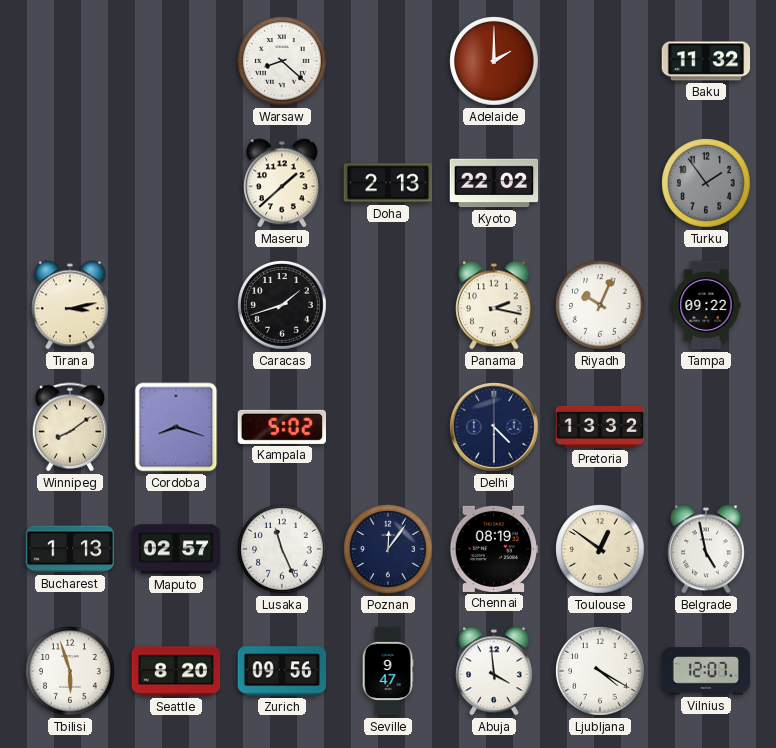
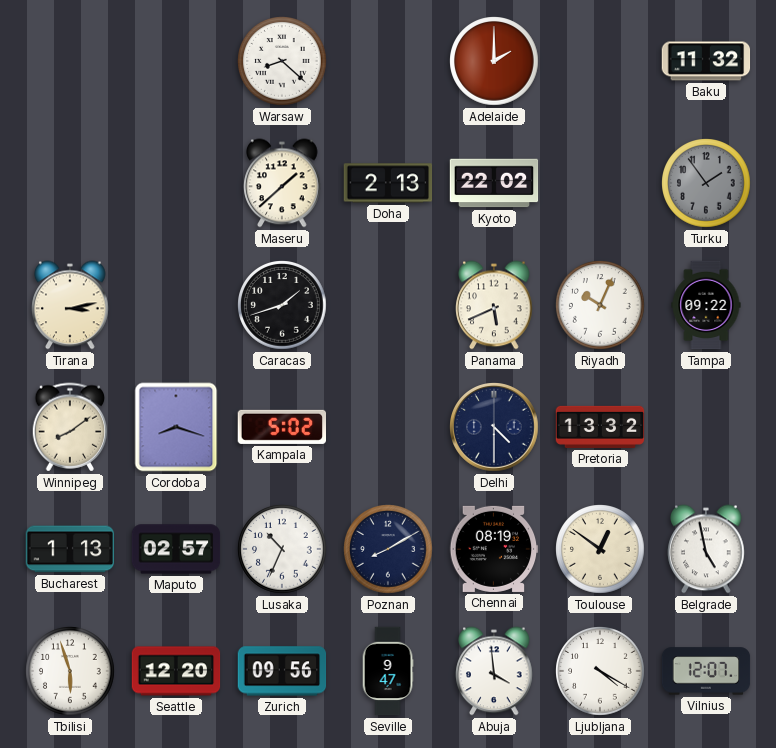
Panama: 2:17 -> 5:41
Lusaka: 11:26 -> 10:34
Poznan: 12:06 -> 8:10
Seattle: 8:20 -> 12:20
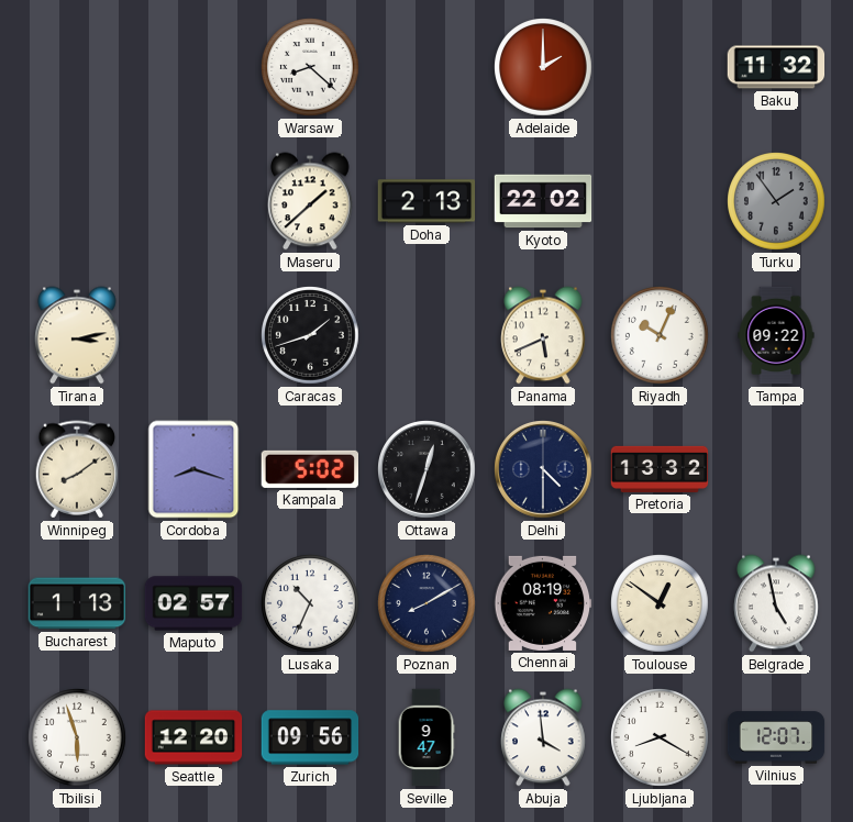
Ottawa: none -> 12:33
Ljubljana: 4:20 -> 8:20
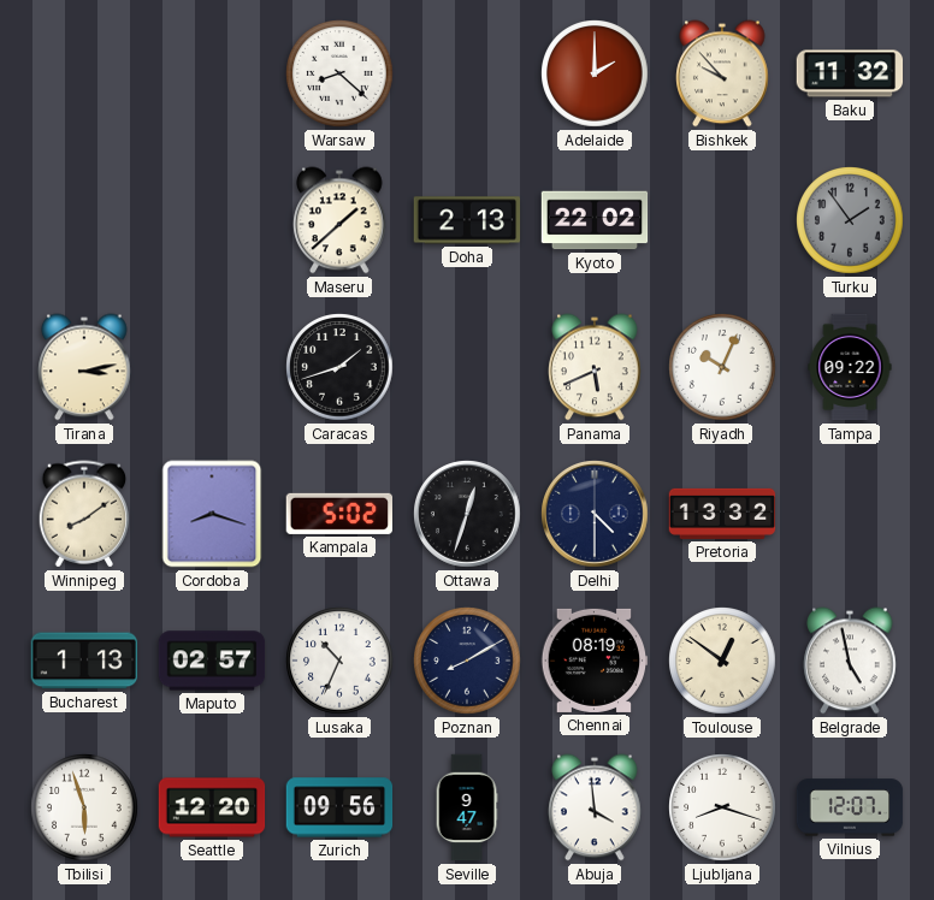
Bishkek: none -> 9:53
Ljubljana: 8:20 -> 8:18
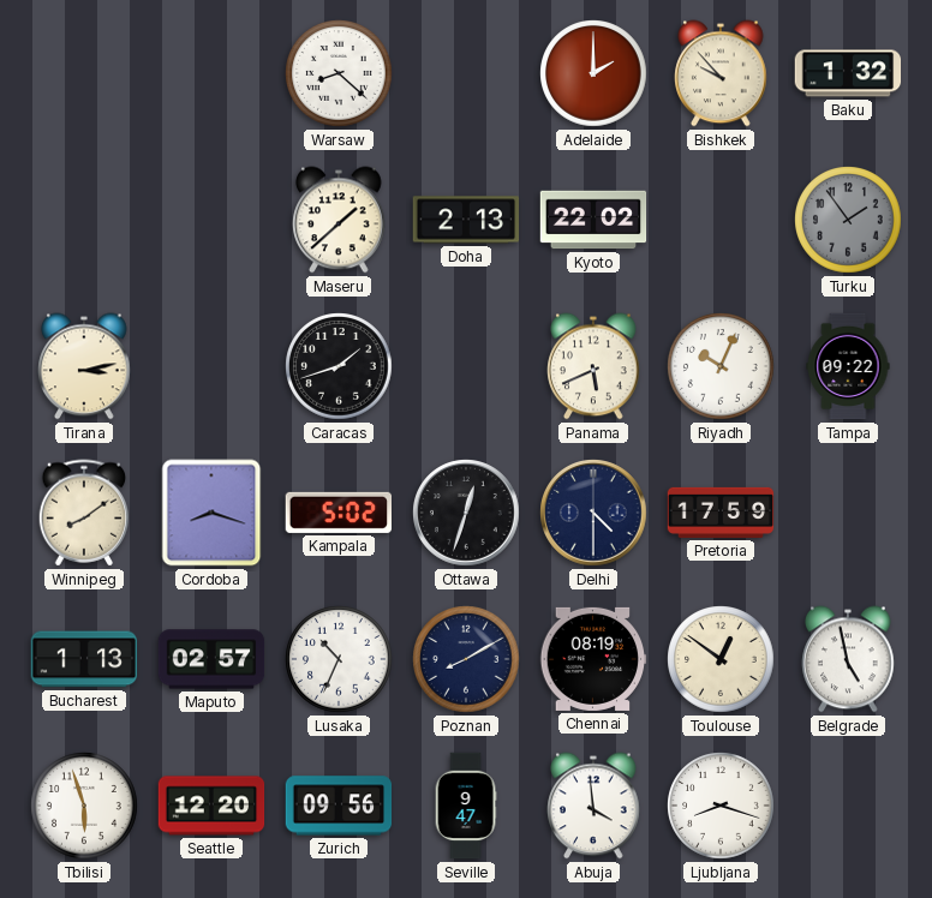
Baku: 11:32 -> 1:32
Pretoria: 13:32 -> 17:59
Vilnius: 12:07 -> none
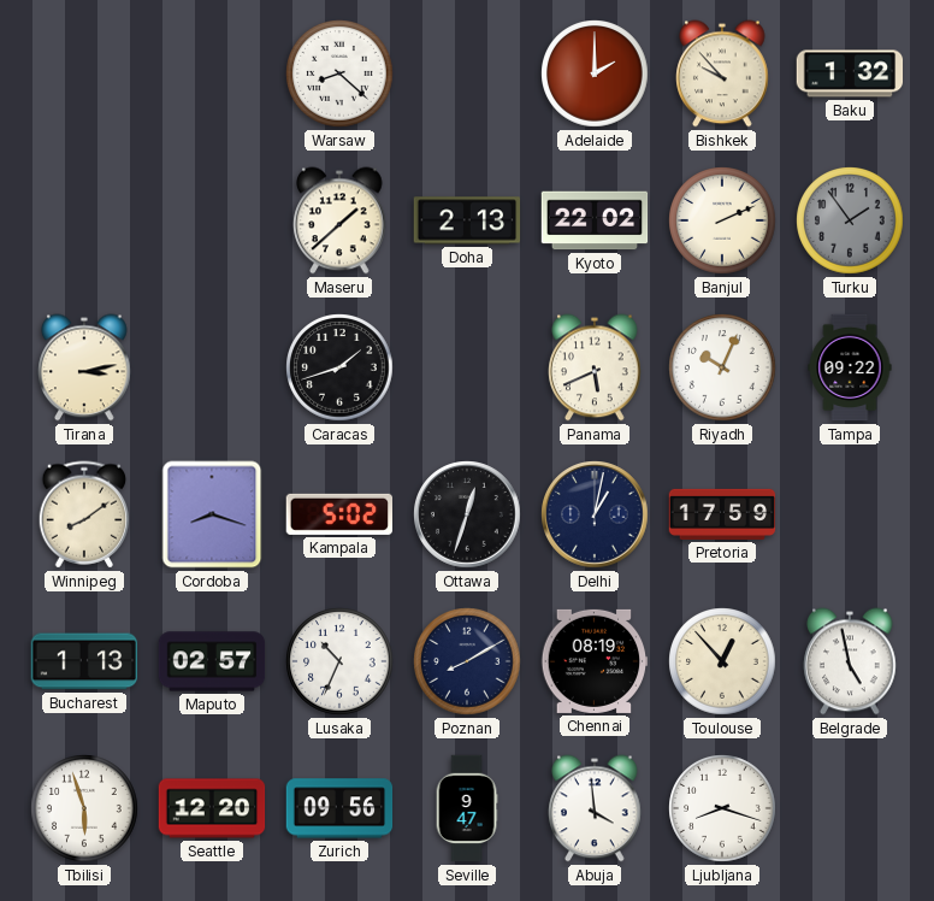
Banjul: none -> 2:11
Delhi: 4:30 -> 1:02
Toulouse: 12:51 -> 12:53
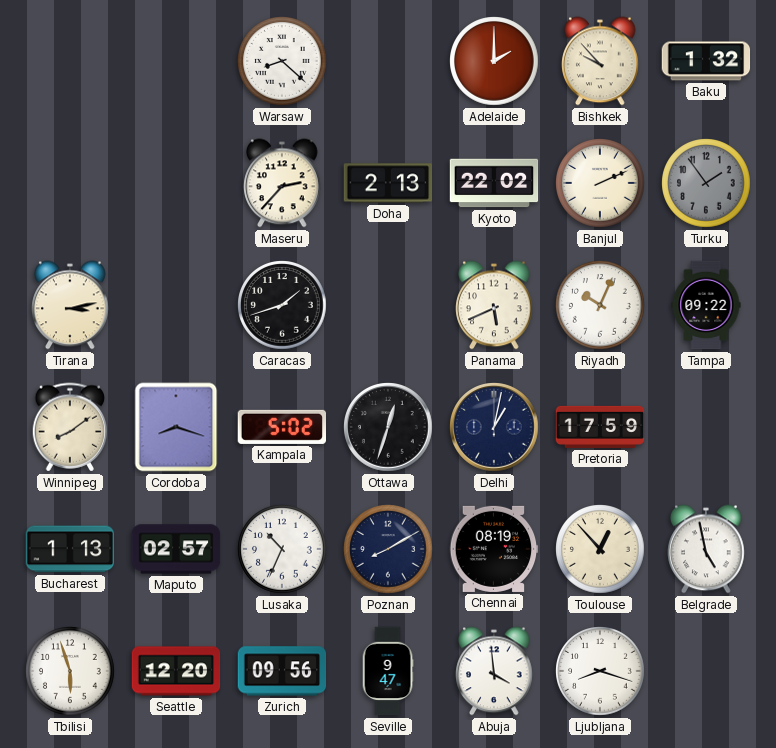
Maseru: 1:38 -> 2:37
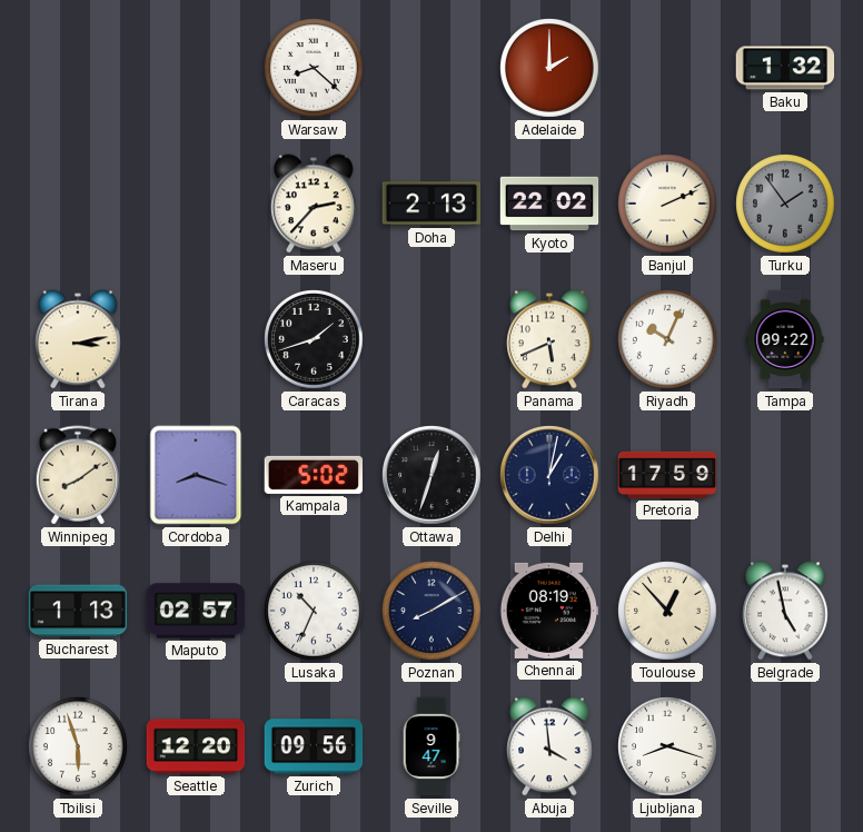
Bishkek: 9:53 -> none
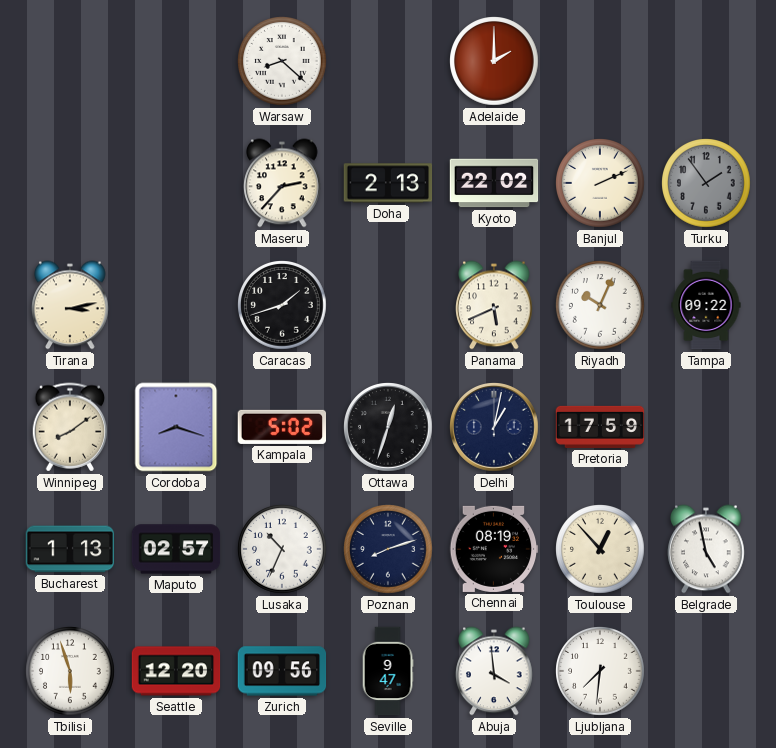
Baku: 1:32 -> none
Poznan: 8:10 -> 8:12
Ljubljana: 8:18 -> 7:31
